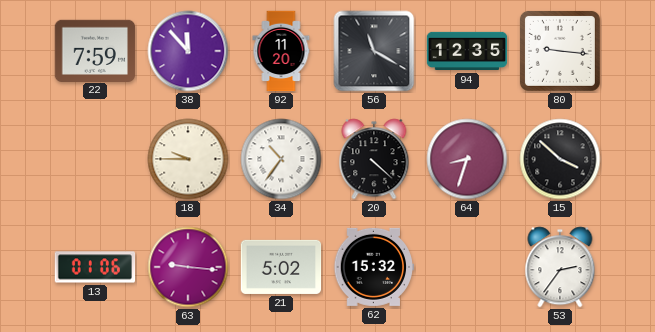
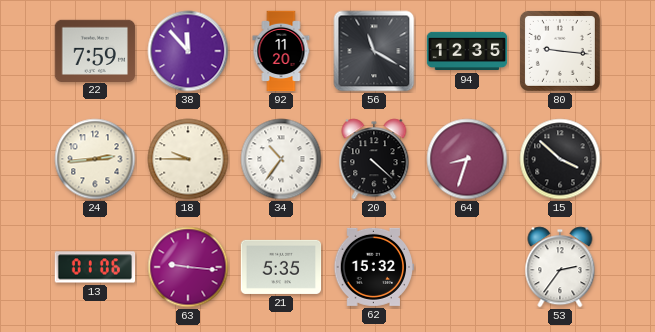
24: none -> 2:44
21: 5:02 -> 5:35
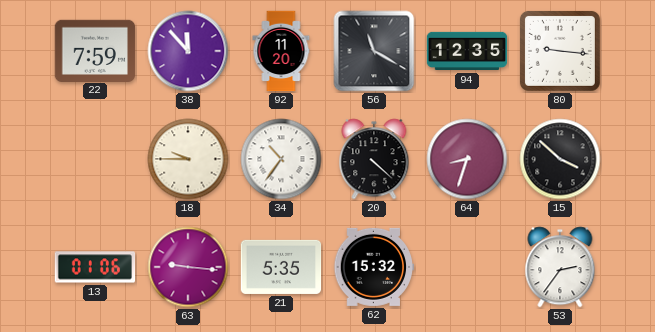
24: 2:44 -> none
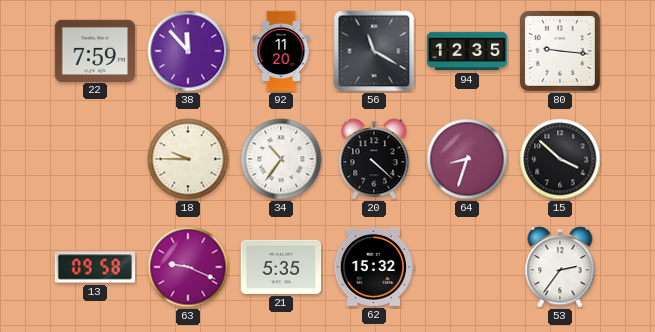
13: 01:06 -> 09:58
63: 9:16 -> 9:19
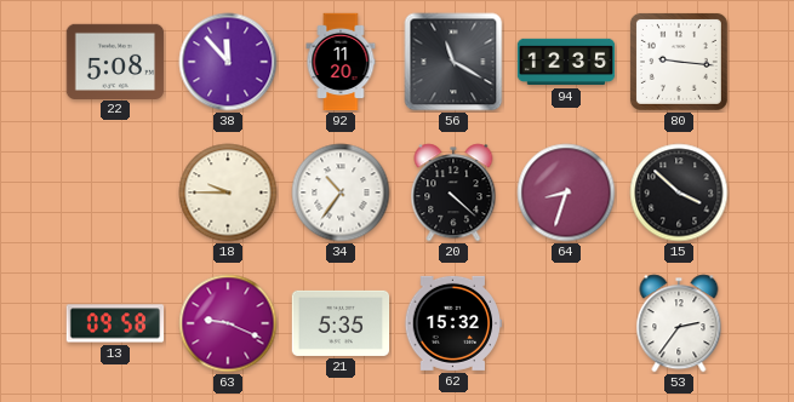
22: 7:59 -> 5:08
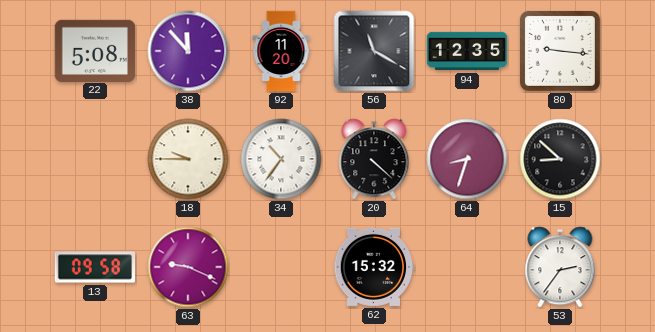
15: 3:52 -> 8:52
21: 5:35 -> none
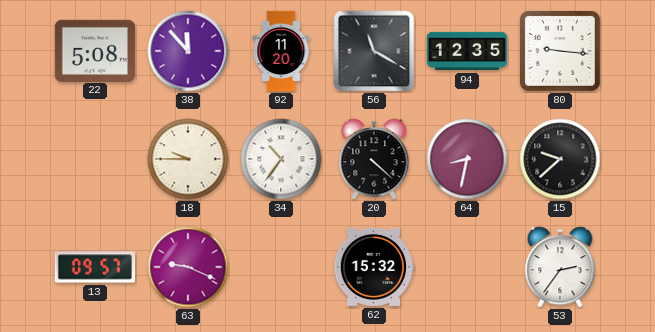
64: 8:33 -> 8:32
15: 8:52 -> 9:38
13: 09:58 -> 09:57
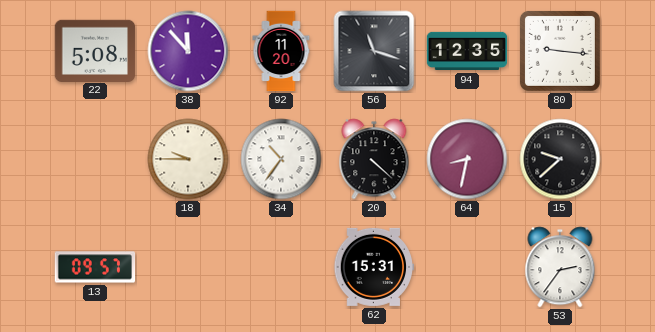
56: 11:20 -> 11:18
63: 9:19 -> none
62: 15:32 -> 15:31
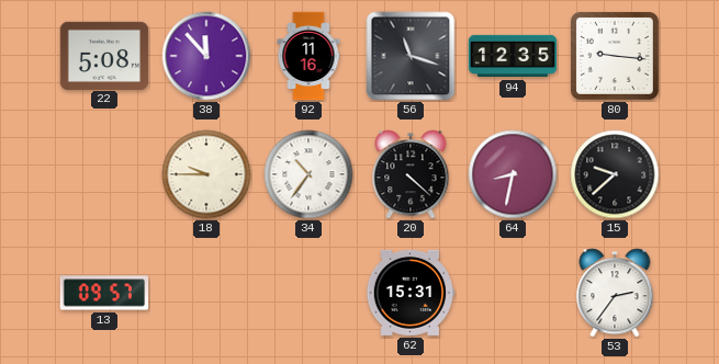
92: 11:20 -> 11:16
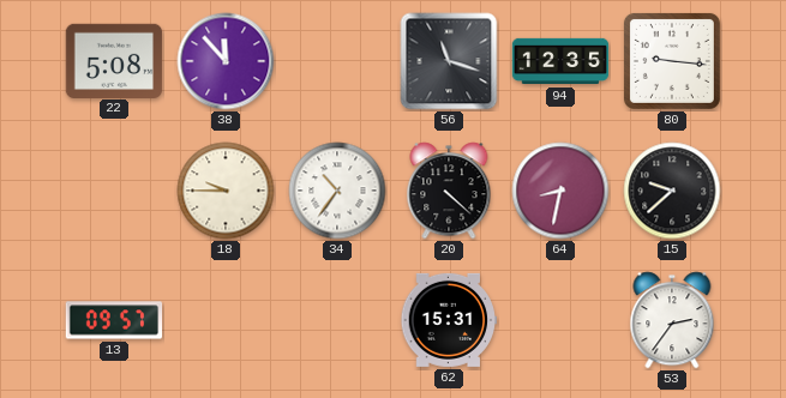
92: 11:16 -> none
